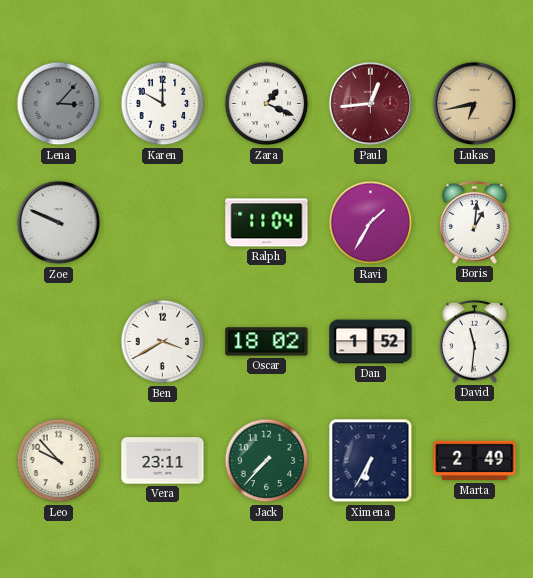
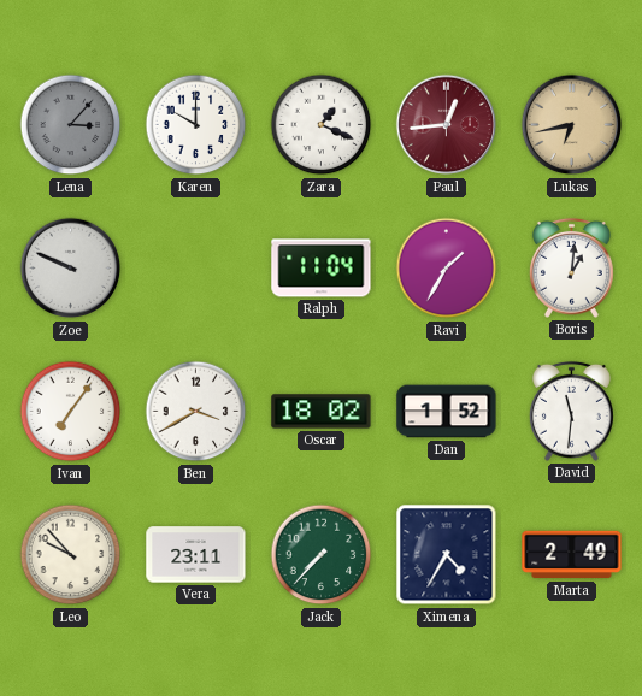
Ivan: none -> 7:06
Ximena: 6:35 -> 4:35
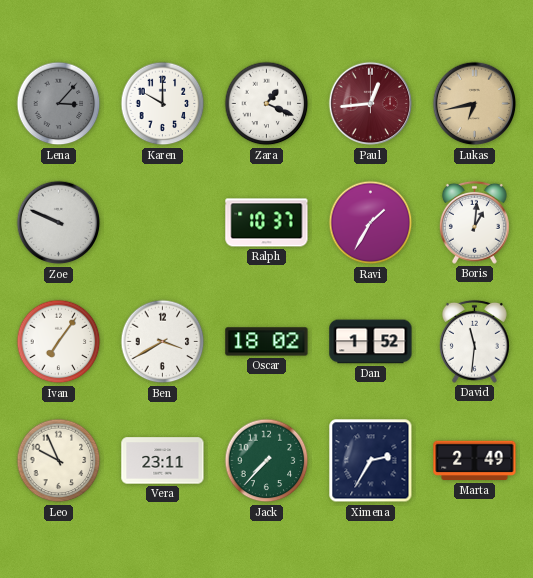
Ralph: 11:04 -> 10:37
Leo: 9:53 -> 9:56
Ximena: 4:35 -> 2:35
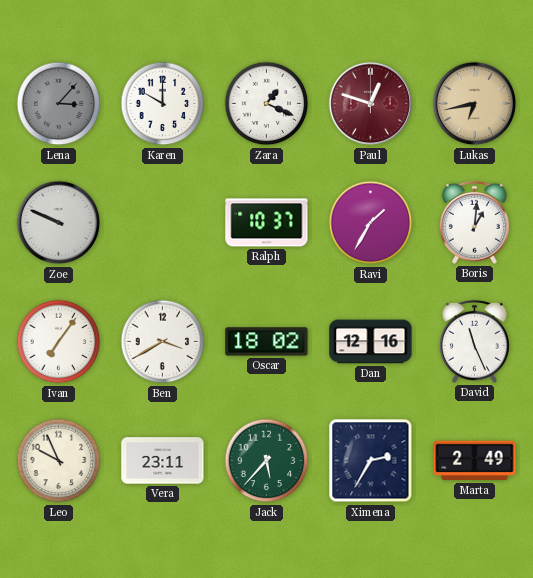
Paul: 12:44 -> 12:48
Dan: 1:52 -> 12:16
David: 11:31 -> 11:26
Jack: 7:37 -> 5:37
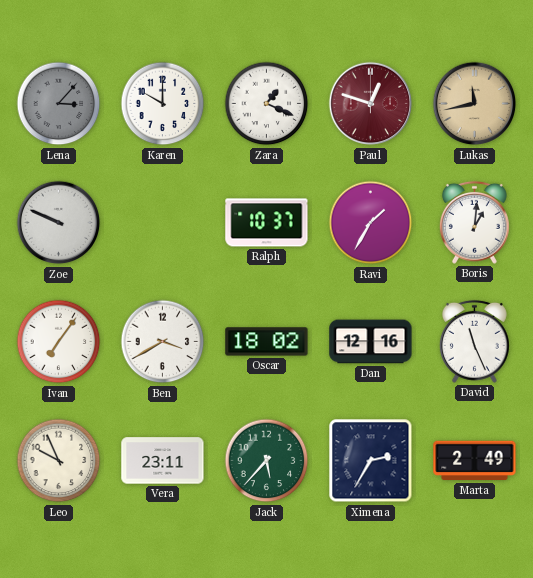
Lukas: 6:43 -> 11:43
